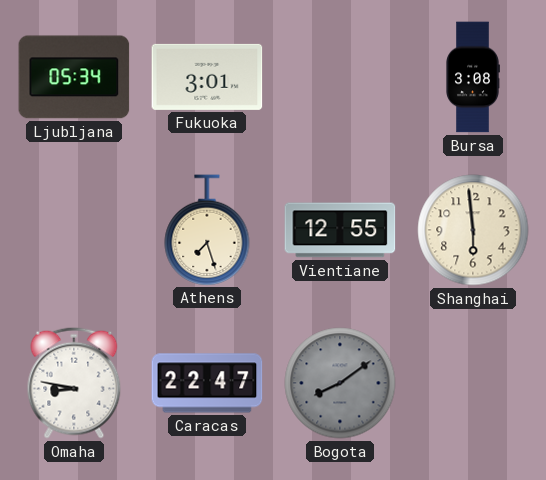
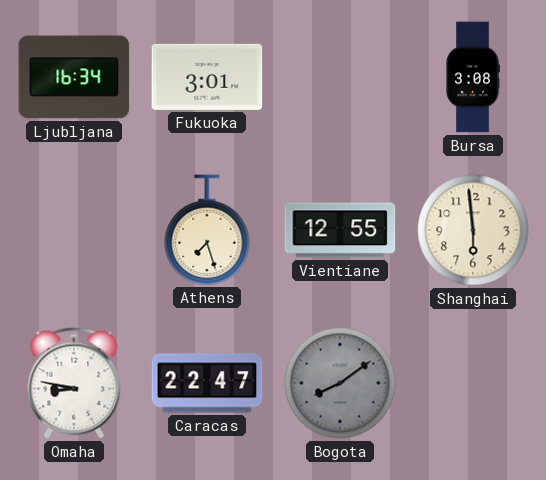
Ljubljana: 05:34 -> 16:34
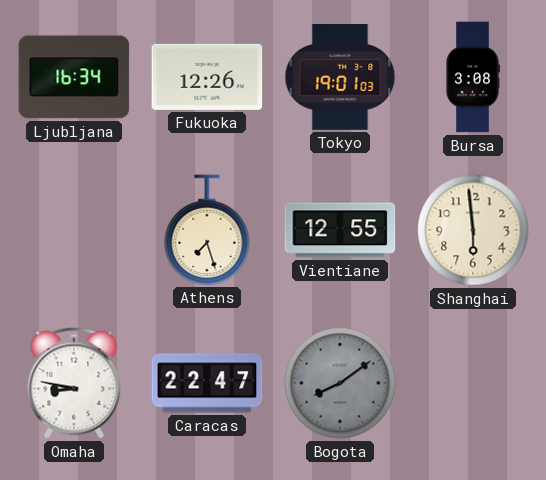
Fukuoka: 3:01 -> 12:26
Tokyo: none -> 19:01
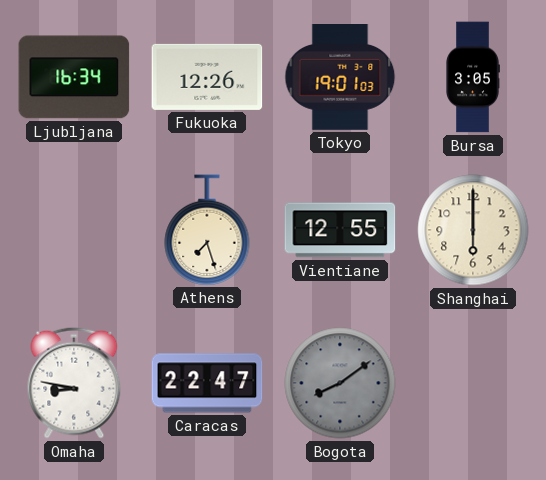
Bursa: 3:08 -> 3:05
Shanghai: 5:59 -> 6:00
